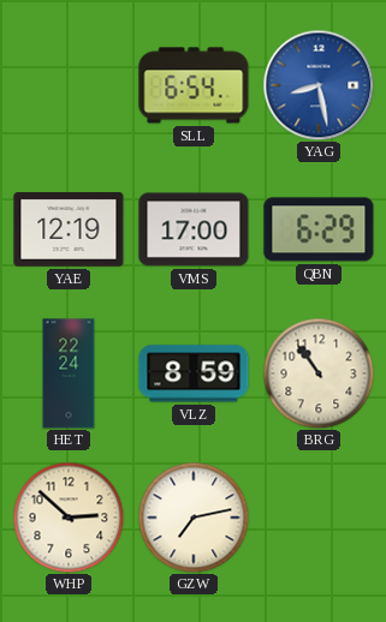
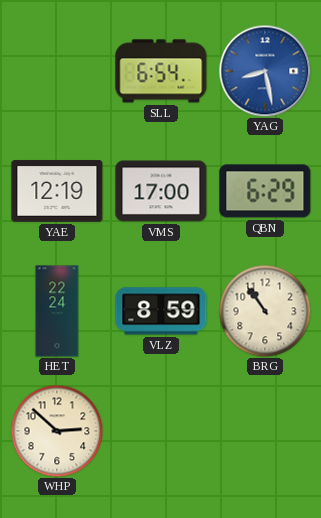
GZW: 7:13 -> none
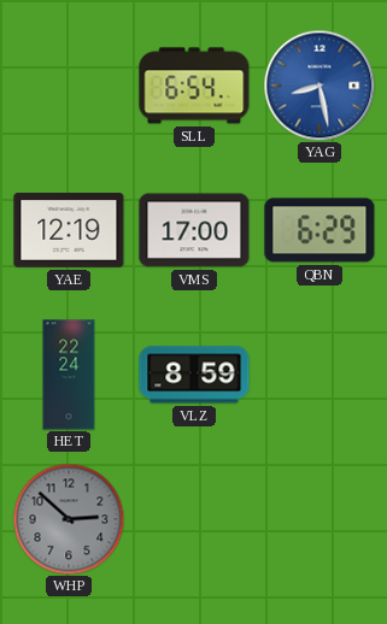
BRG: 10:54 -> none
WHP dial: cream -> grey
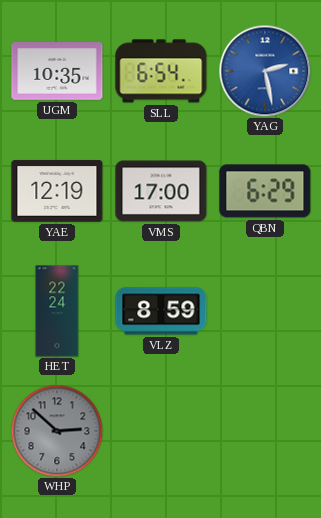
UGM: none -> 10:35
YAG: 8:28 -> 2:28
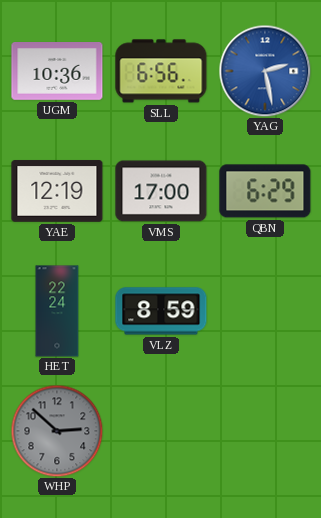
UGM: 10:35 -> 10:36
SLL: 6:54 -> 6:56
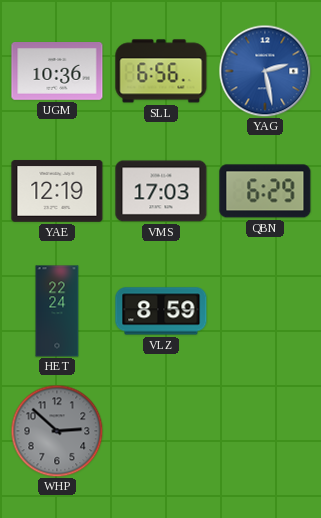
VMS: 17:00 -> 17:03
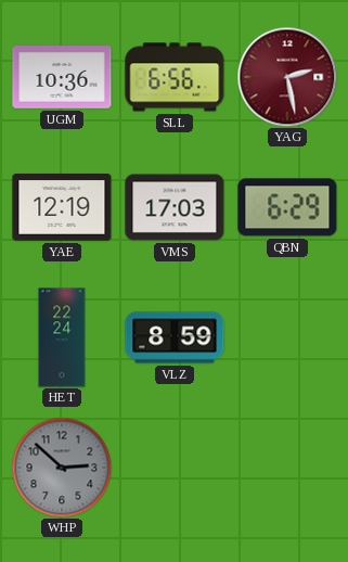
YAG dial: blue -> burgundy
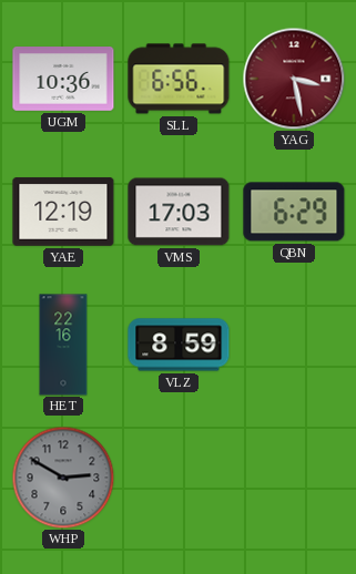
YAG: 2:28 -> 3:28
HET: 22:24 -> 22:16
WHP: 2:52 -> 2:50
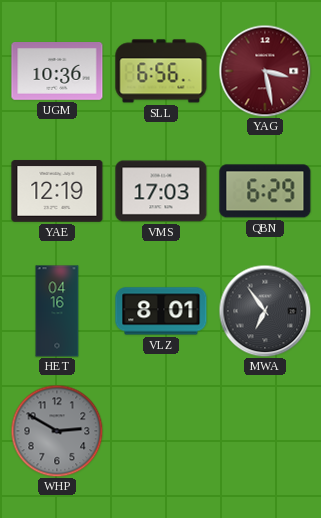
HET: 22:16 -> 04:16
VLZ: 8:59 -> 8:01
MWA: none -> 6:54
